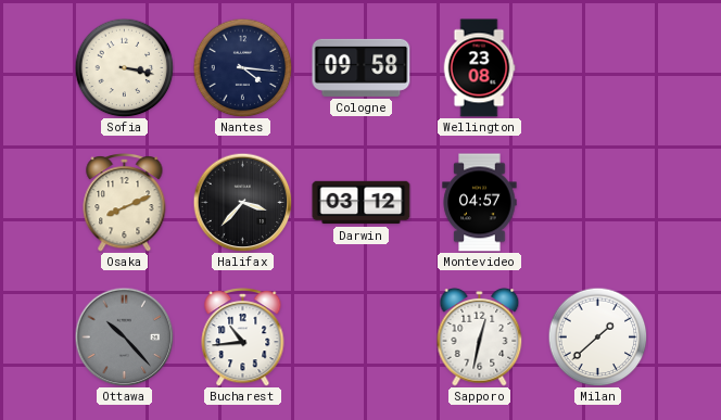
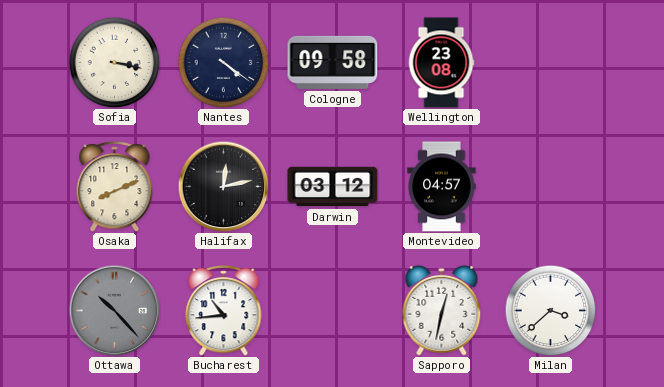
Nantes: 4:16 -> 4:21
Halifax: 3:37 -> 12:13
Milan: 1:38 -> 3:38
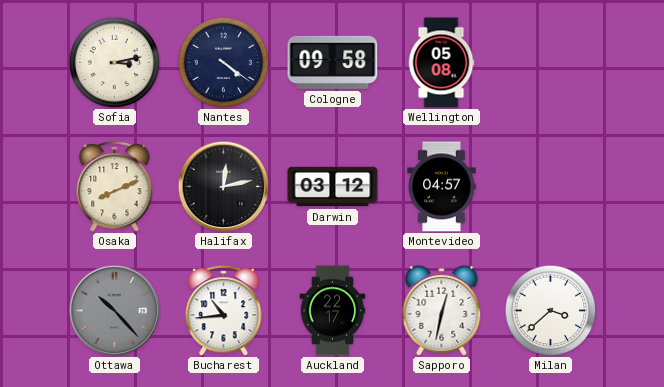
Sofia: 3:17 -> 3:13
Wellington: 23:08 -> 05:08
Auckland: none -> 22:17
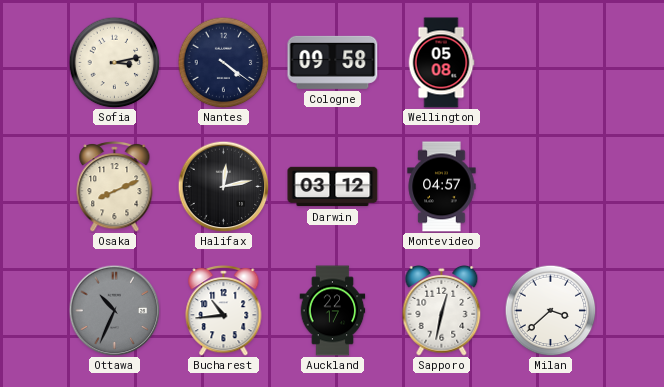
Ottawa: 10:23 -> 10:34
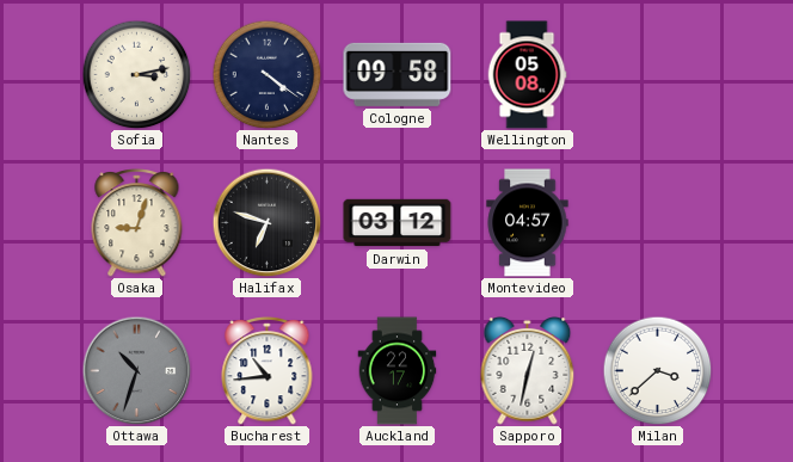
Osaka: 8:11 -> 9:03
Halifax: 12:13 -> 6:48
Ottawa: 10:34 -> 10:33
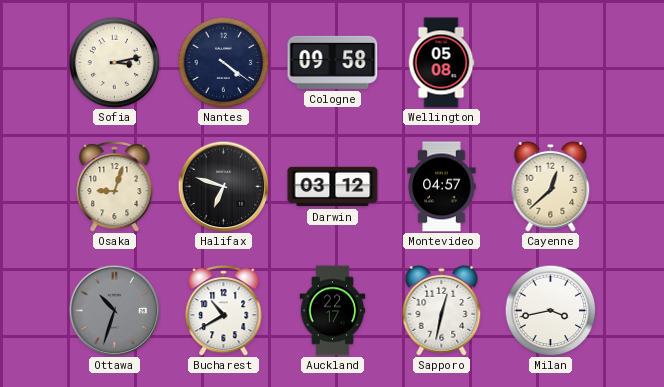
Cayenne: none -> 12:38
Bucharest: 10:44 -> 10:40
Milan: 3:38 -> 3:43
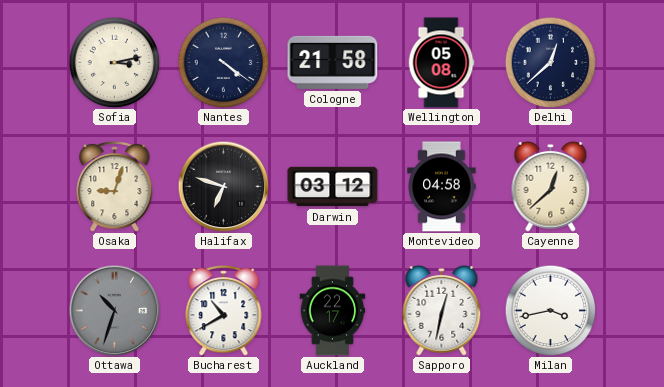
Cologne: 09:58 -> 21:58
Delhi: none -> 12:38
Montevideo: 04:57 -> 04:58
